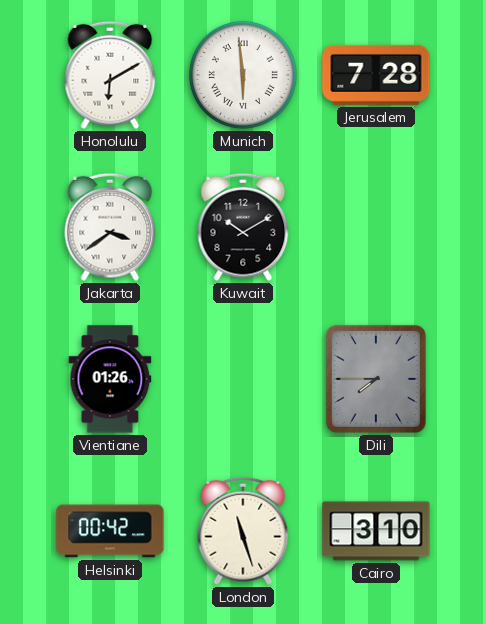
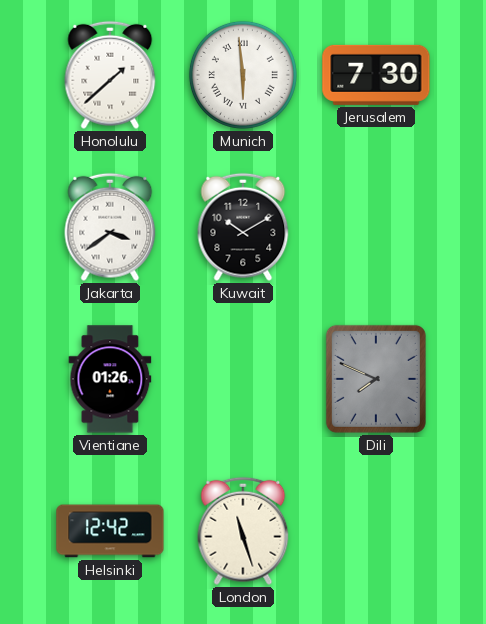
Honolulu: 6:10 -> 1:38
Jerusalem: 7:28 -> 7:30
Dili: 7:45 -> 7:49
Helsinki: 00:42 -> 12:42
Cairo: 3:10 -> none
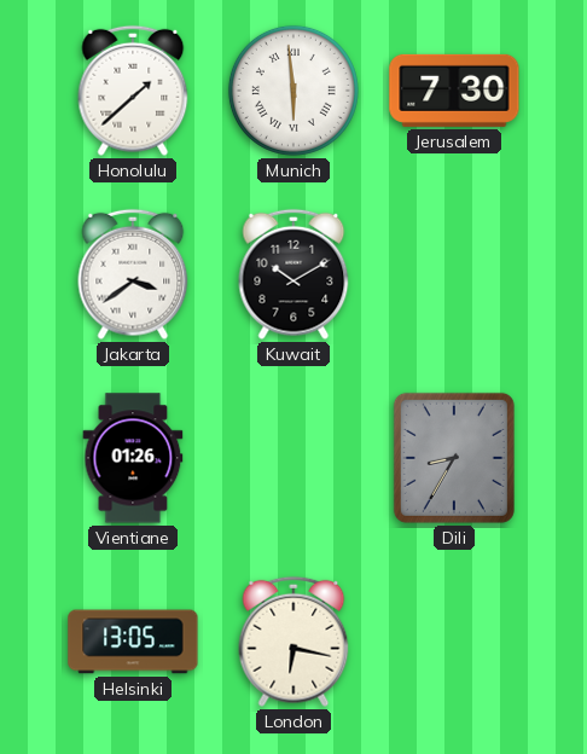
Dili: 7:49 -> 8:35
Helsinki: 12:42 -> 13:05
London: 11:27 -> 6:17
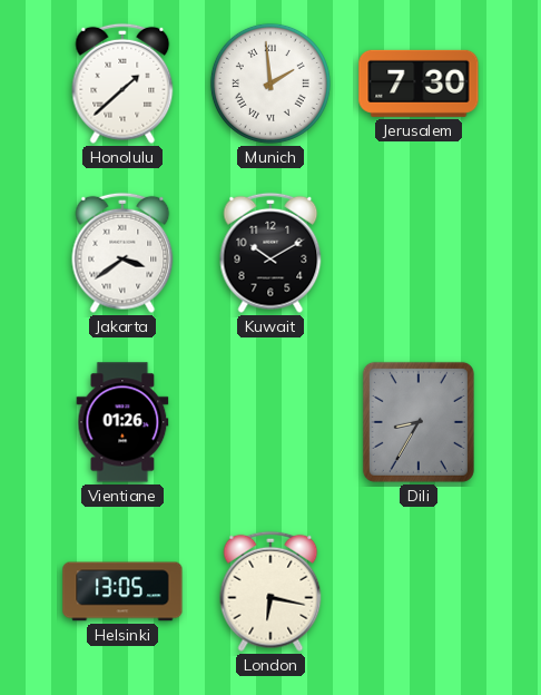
Munich: 5:59 -> 1:59
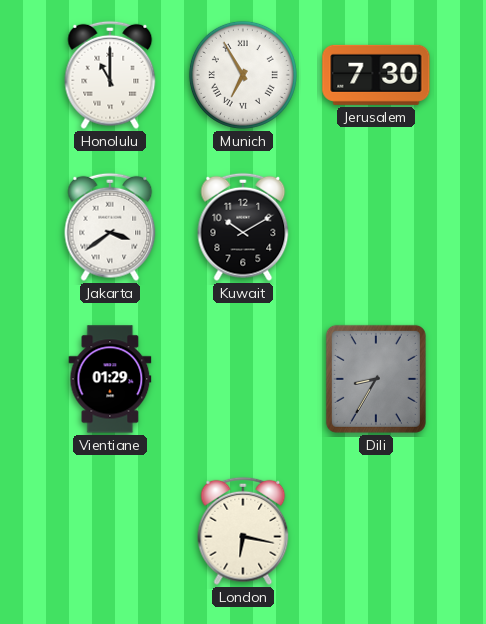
Honolulu: 1:38 -> 11:00
Munich: 1:59 -> 6:55
Vientiane: 01:26 -> 01:29
Helsinki: 13:05 -> none
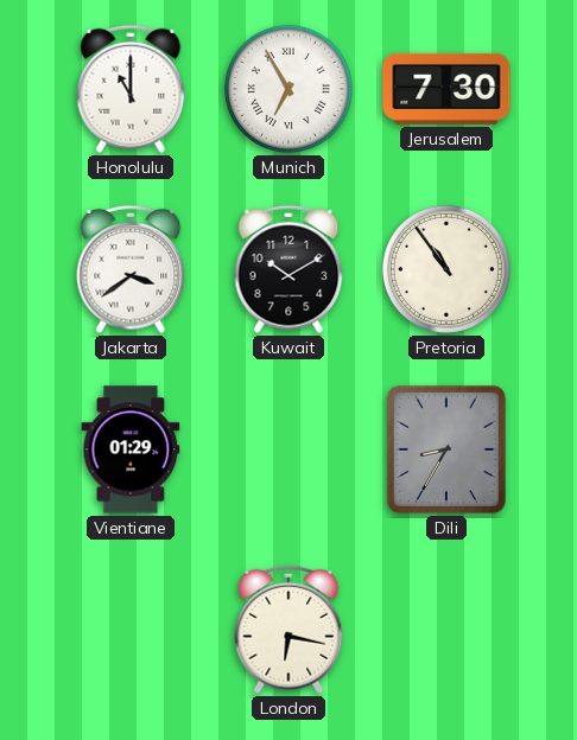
Pretoria: none -> 10:54
